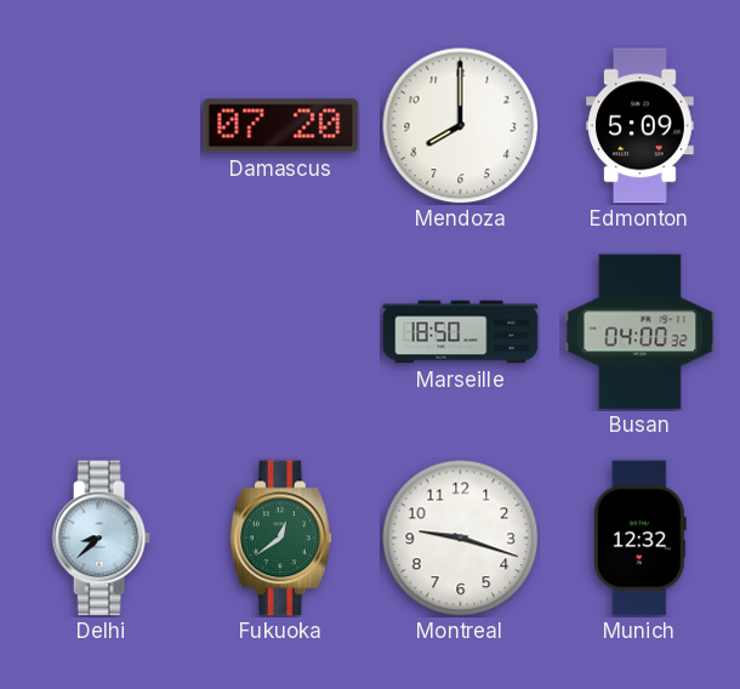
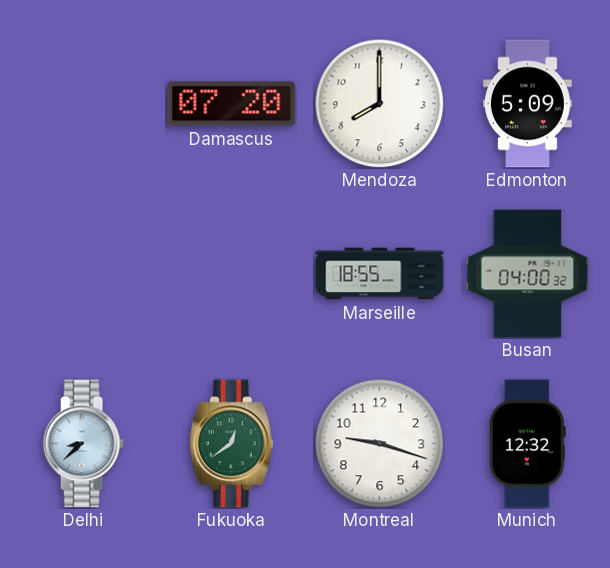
Marseille: 18:50 -> 18:55
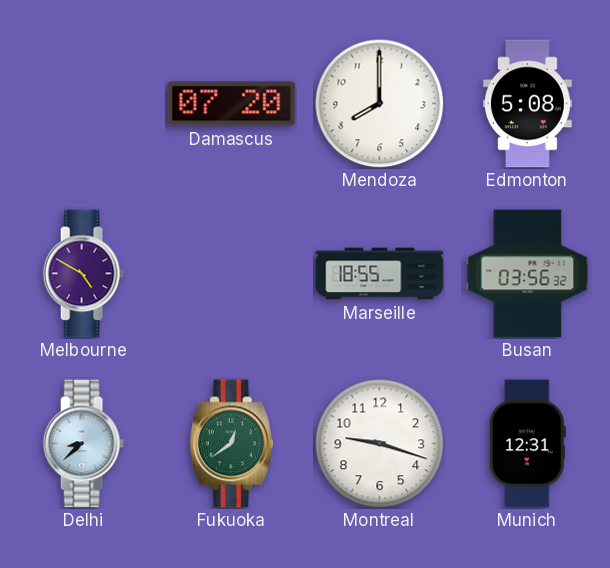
Edmonton: 5:09 -> 5:08
Melbourne: none -> 4:50
Busan: 04:00 -> 03:56
Munich: 12:32 -> 12:31
